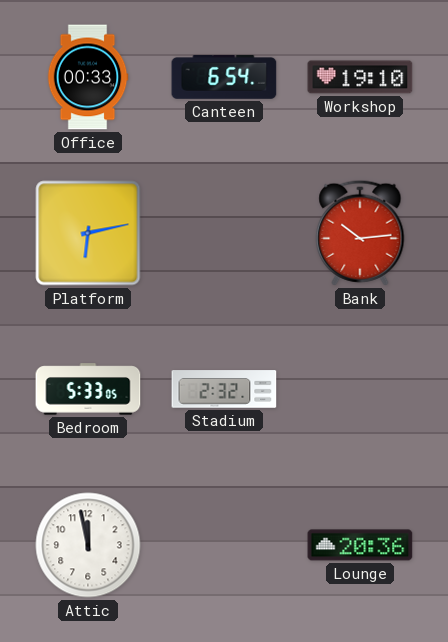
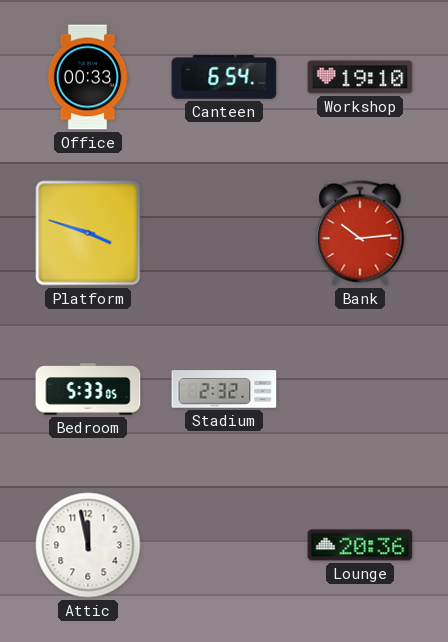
Platform: 6:13 -> 3:48
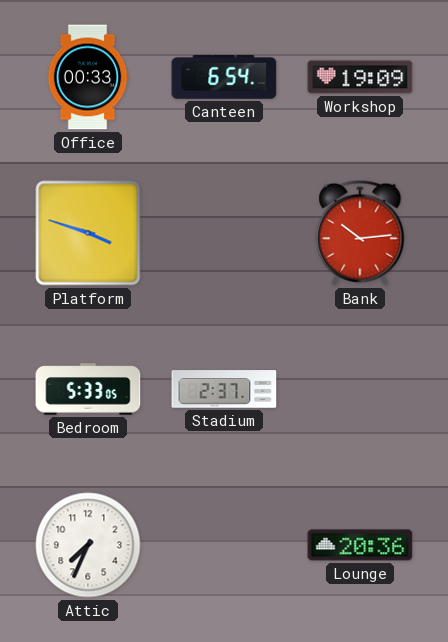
Workshop: 19:10 -> 19:09
Stadium: 2:32 -> 2:37
Attic: 11:58 -> 7:34
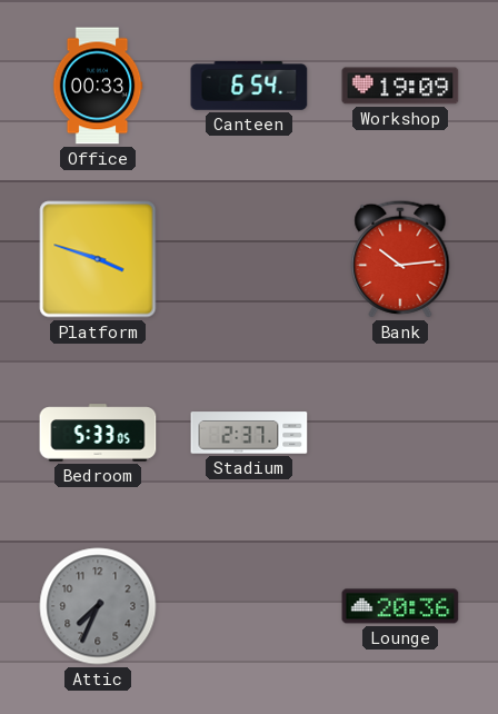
Attic dial: white -> grey
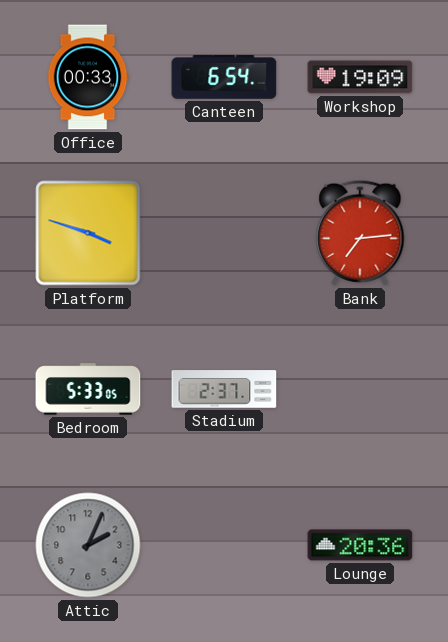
Bank: 10:14 -> 7:14
Attic: 7:34 -> 2:04
